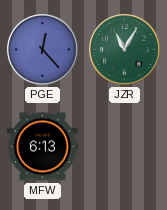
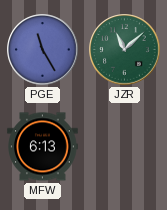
PGE: 12:23 -> 11:25
JZR: 11:05 -> 11:08
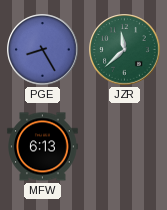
PGE: 11:25 -> 8:25
JZR: 11:08 -> 11:38
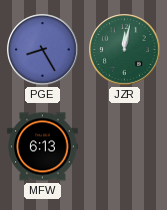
JZR: 11:38 -> 12:02
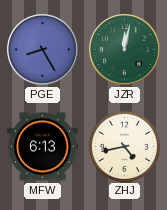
ZHJ: none -> 4:43
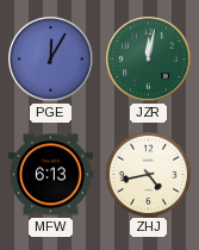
PGE: 8:25 -> 12:05
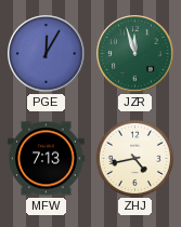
JZR: 12:02 -> 11:57
MFW: 6:13 -> 7:13
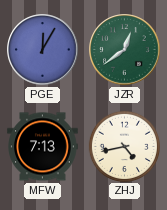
JZR: 11:57 -> 12:39
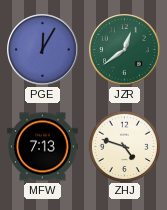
ZHJ: 4:43 -> 4:48
